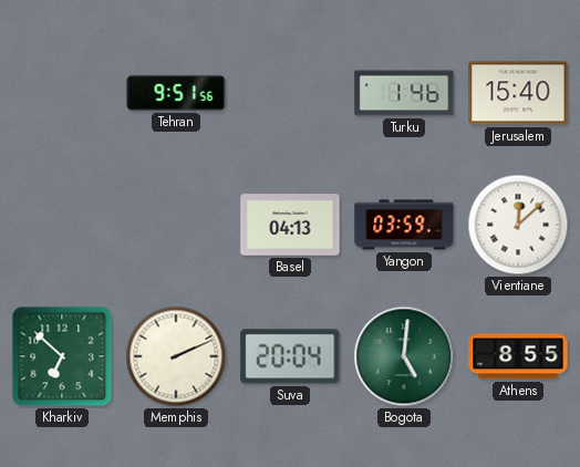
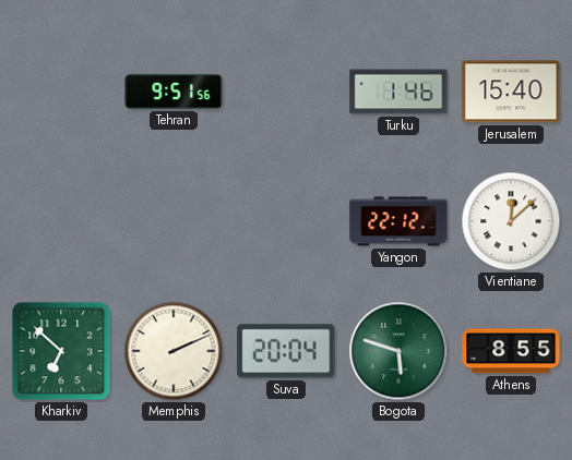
Basel: 04:13 -> none
Yangon: 03:59 -> 22:12
Bogota: 5:01 -> 5:48
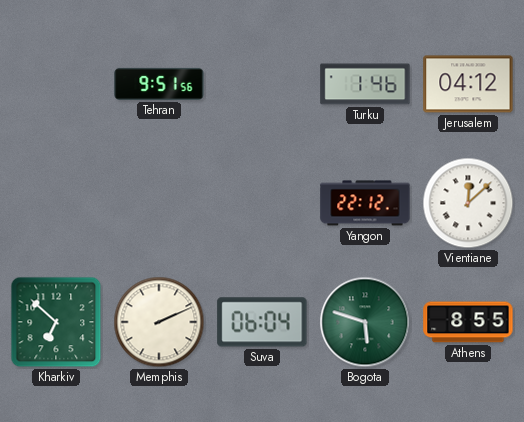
Jerusalem: 15:40 -> 04:12
Suva: 20:04 -> 06:04
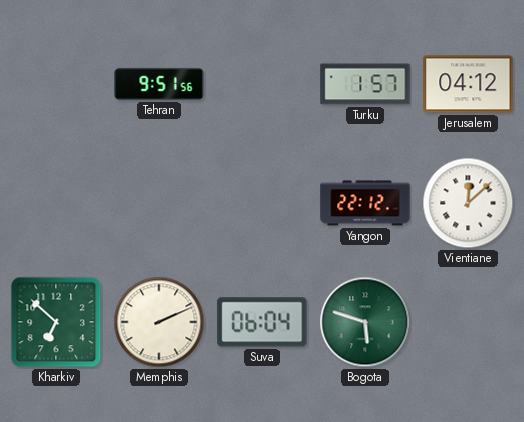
Turku: 1:46 -> 1:57
Athens: 8:55 -> none
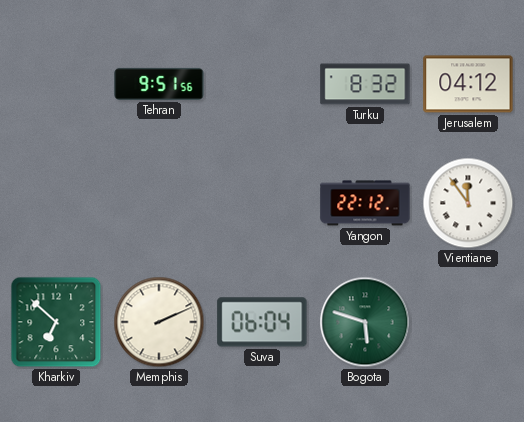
Turku: 1:57 -> 8:32
Vientiane: 12:08 -> 11:54
